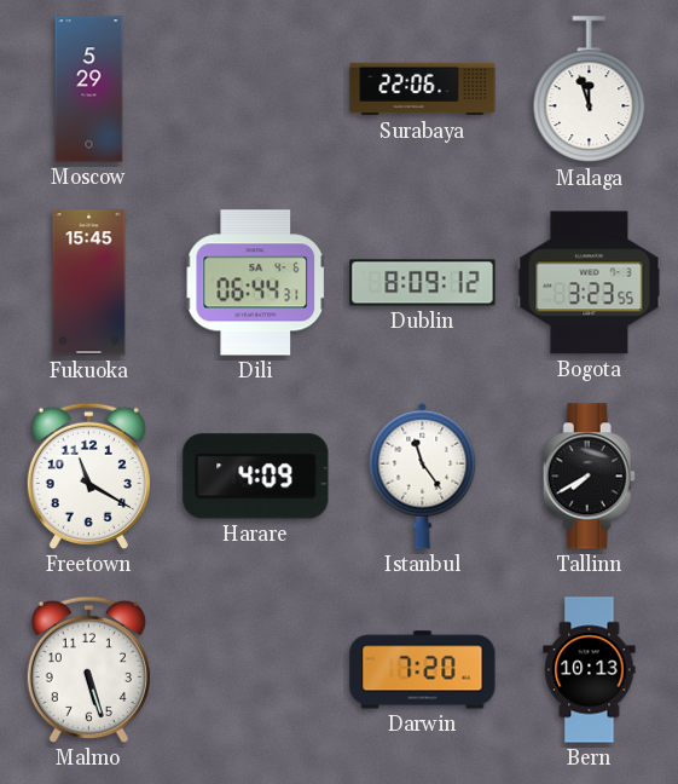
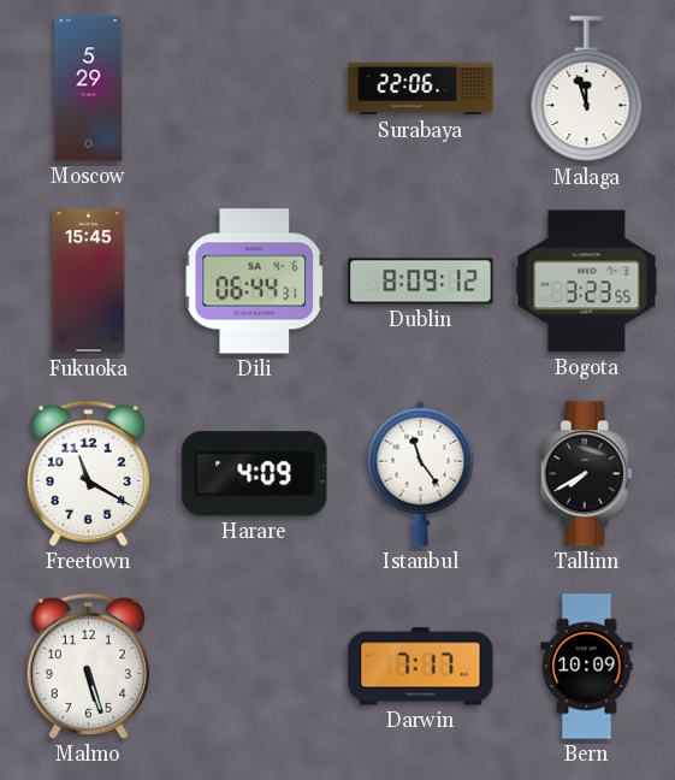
Darwin: 7:20 -> 7:17
Bern: 10:13 -> 10:09
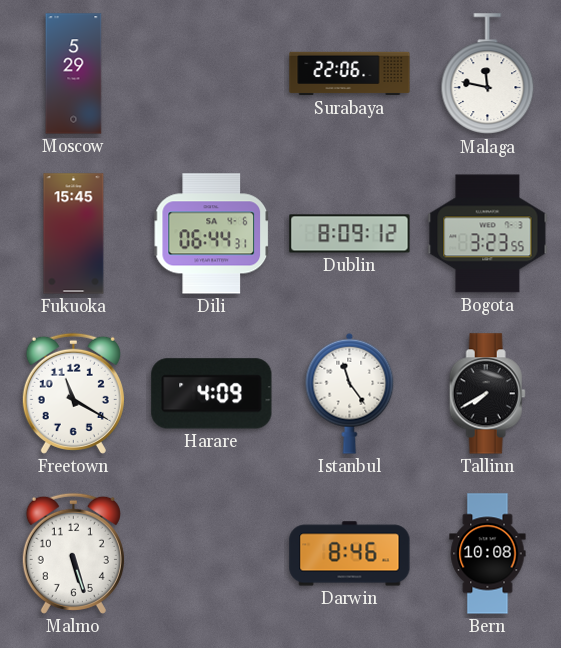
Malaga: 11:57 -> 11:47
Darwin: 7:17 -> 8:46
Bern: 10:09 -> 10:08
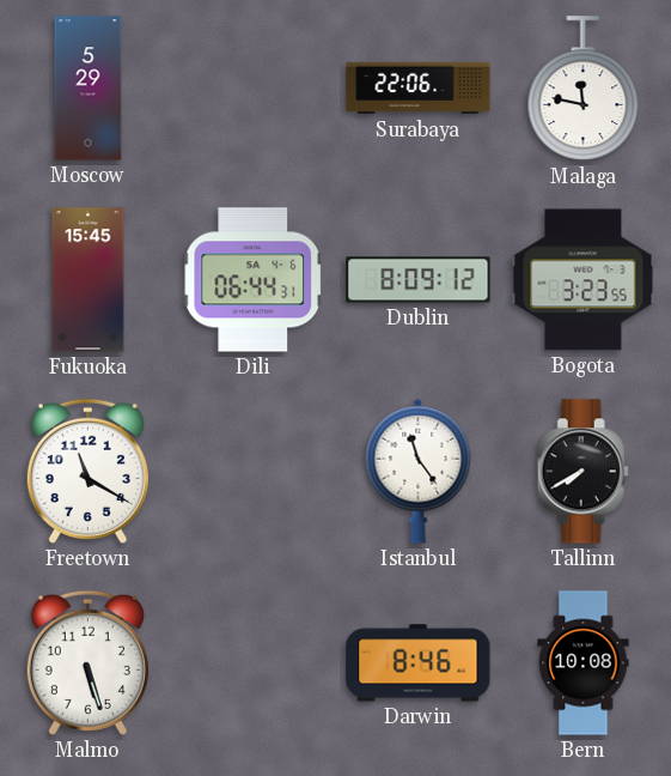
Harare: 4:09 -> none
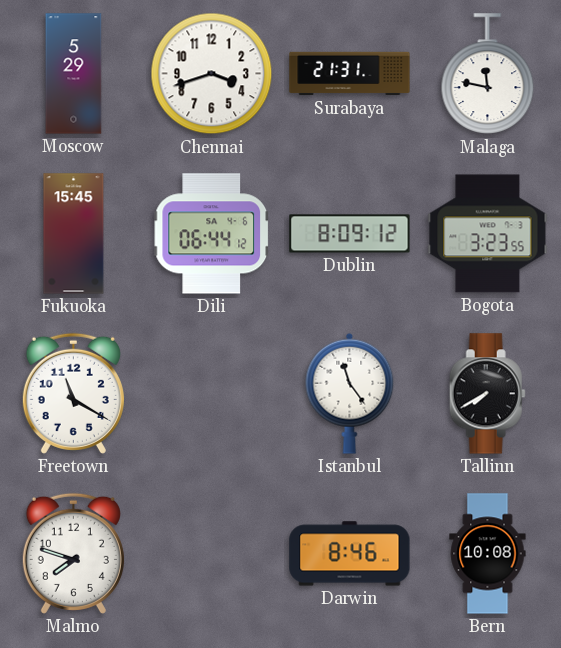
Chennai: none -> 3:42
Surabaya: 22:06 -> 21:31
Dili: 06:44:31 -> 06:44:12
Malmo: 5:27 -> 7:48
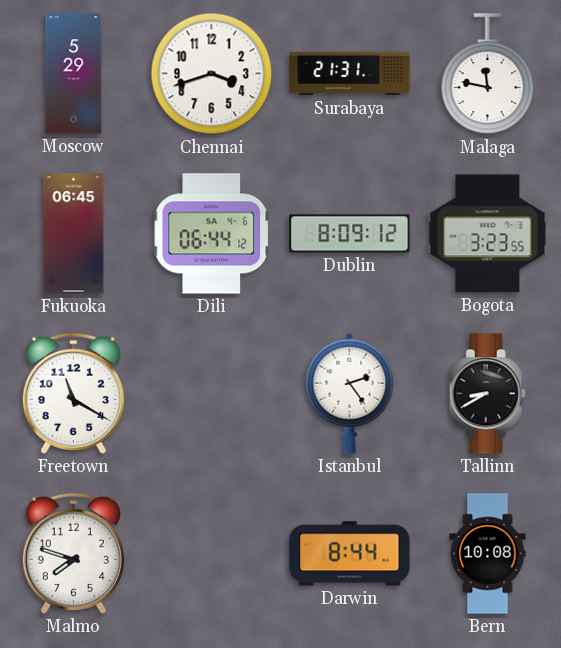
Fukuoka: 15:45 -> 06:45
Istanbul: 11:24 -> 2:24
Tallinn: 7:40 -> 8:40
Darwin: 8:46 -> 8:44
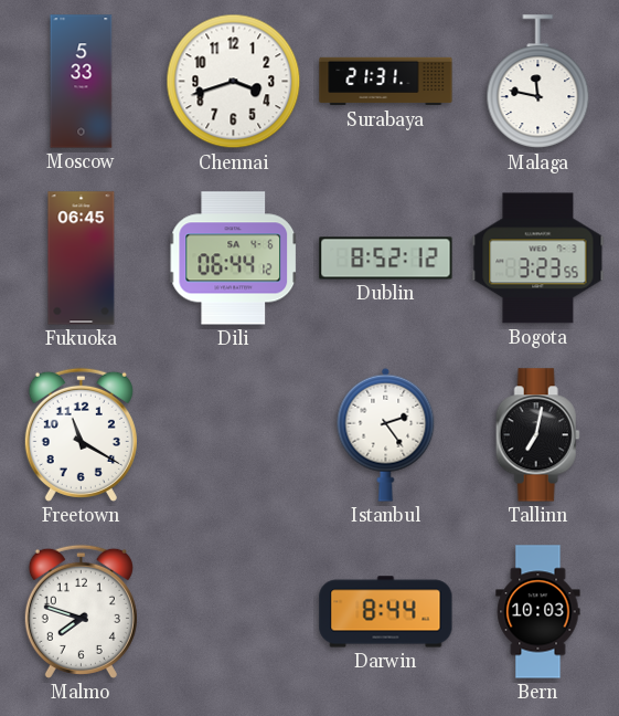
Moscow: 5:29 -> 5:33
Dublin: 8:09 -> 8:52
Tallinn: 8:40 -> 7:02
Bern: 10:08 -> 10:03
